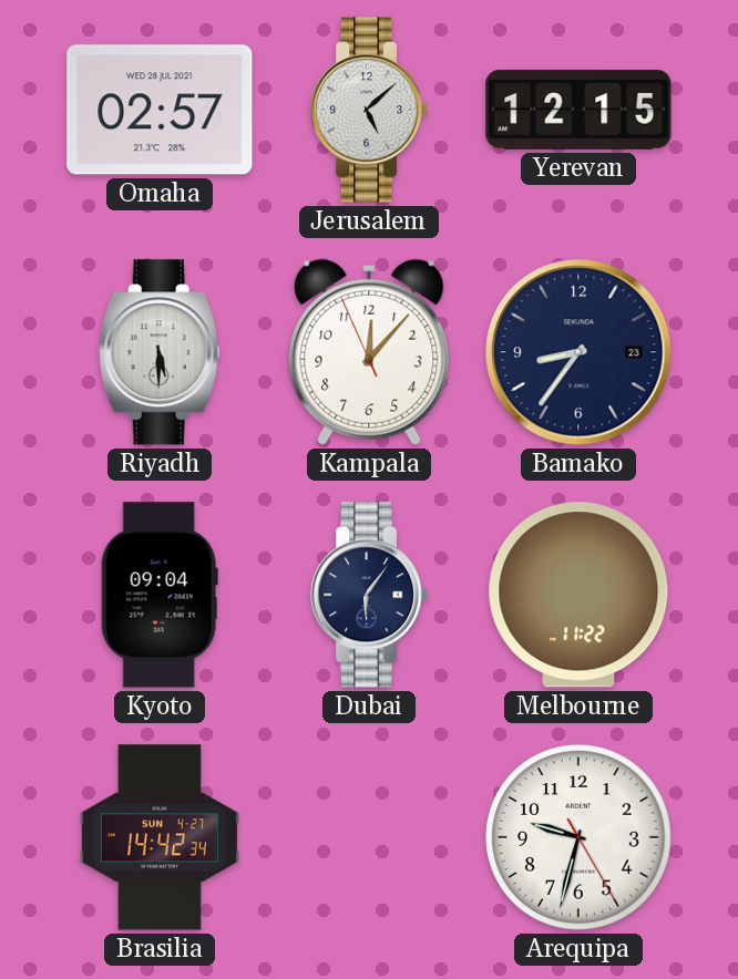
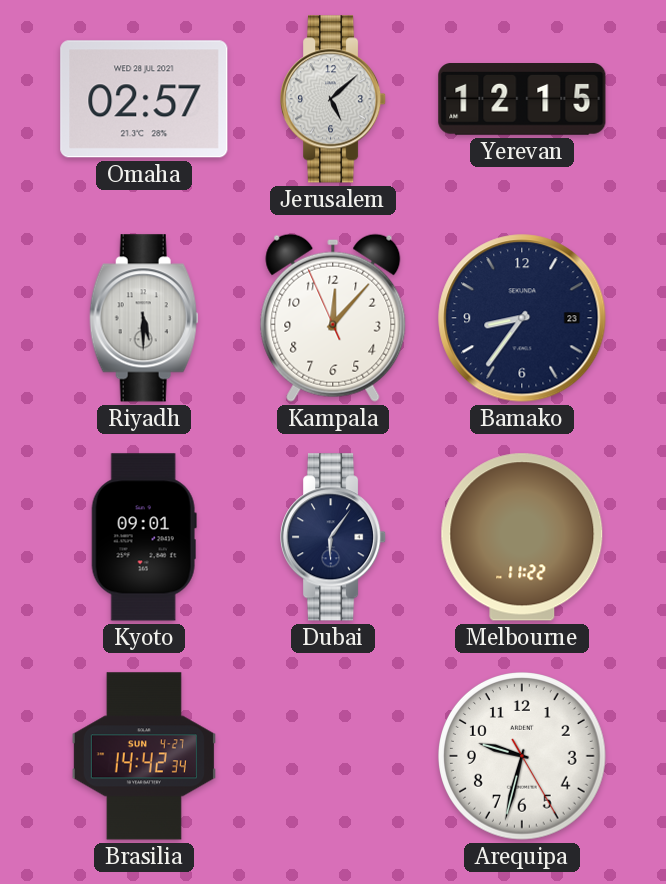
Kyoto: 09:04 -> 09:01
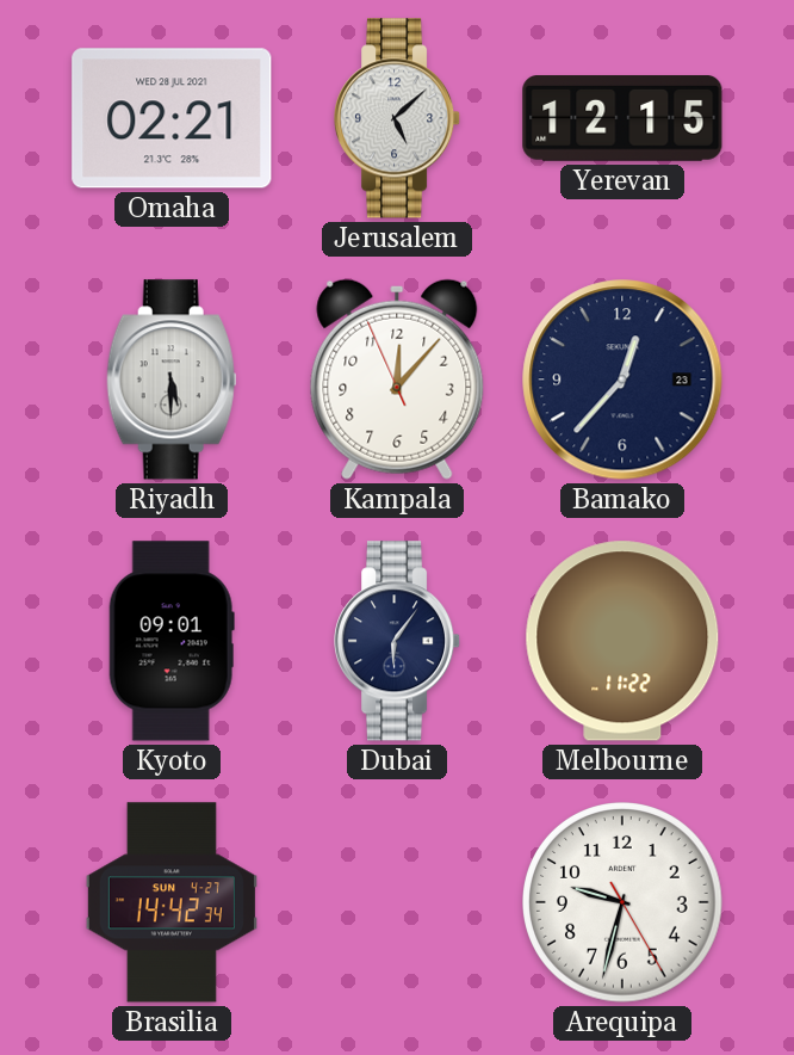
Omaha: 02:57 -> 02:21
Bamako: 8:36 -> 12:37
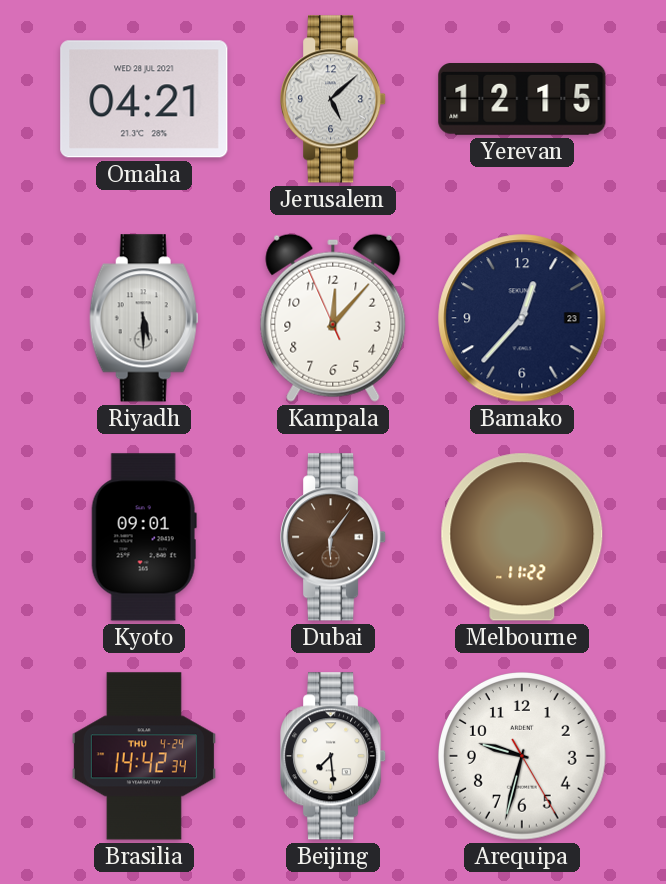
Omaha: 02:21 -> 04:21
Dubai dial: navy -> brown
Brasilia date: SUN 4-27 -> THU 4-24
Beijing: none -> 7:29
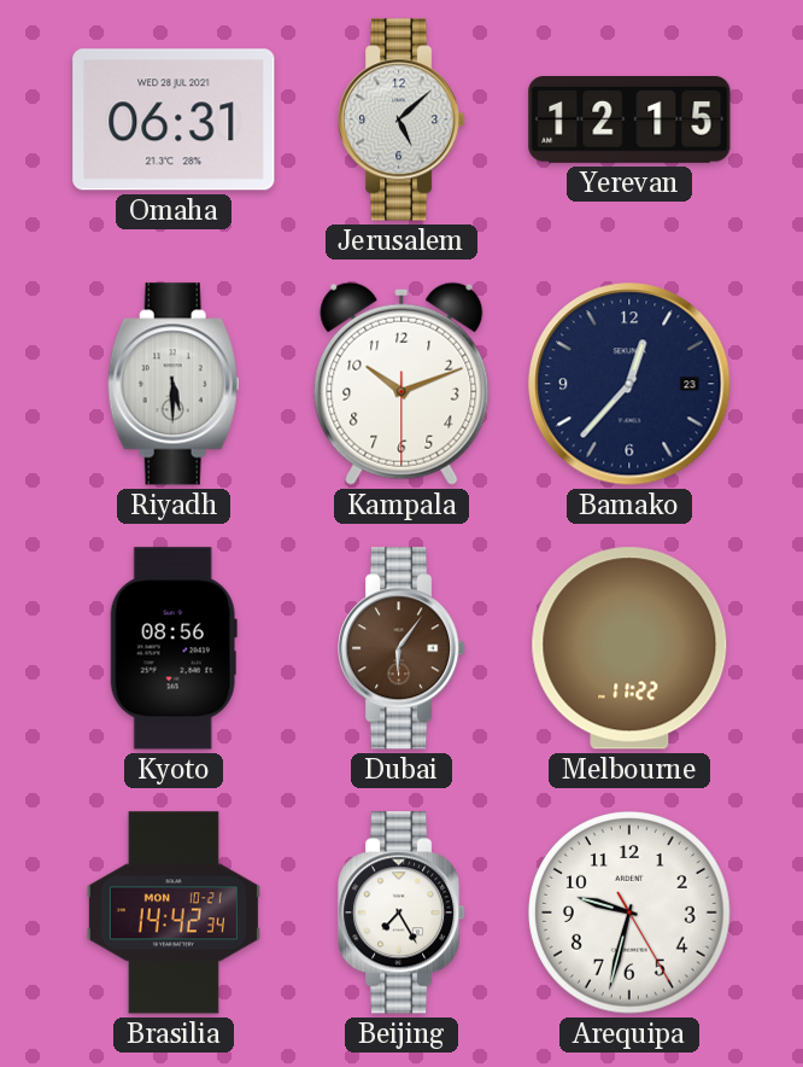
Omaha: 04:21 -> 06:31
Kampala: 12:06 -> 10:11
Kyoto: 09:01 -> 08:56
Brasilia date: THU 4-24 -> MON 10-21
Beijing: 7:29 -> 7:25
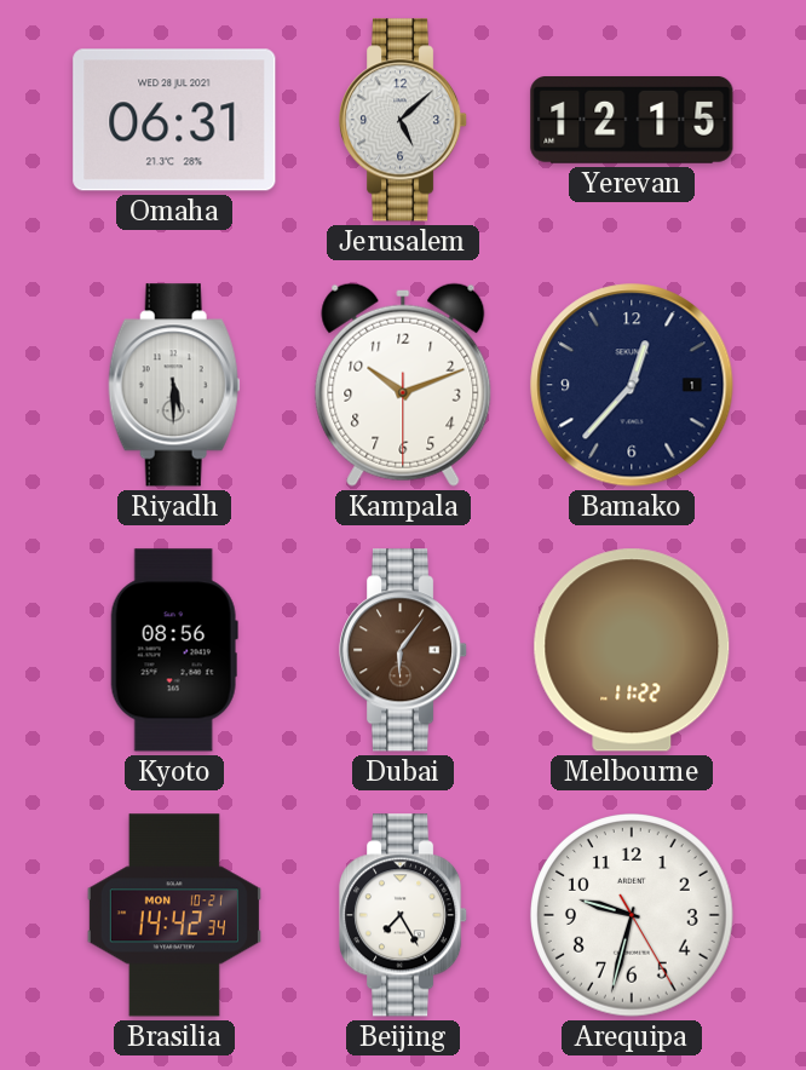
Bamako date: 23 -> 1
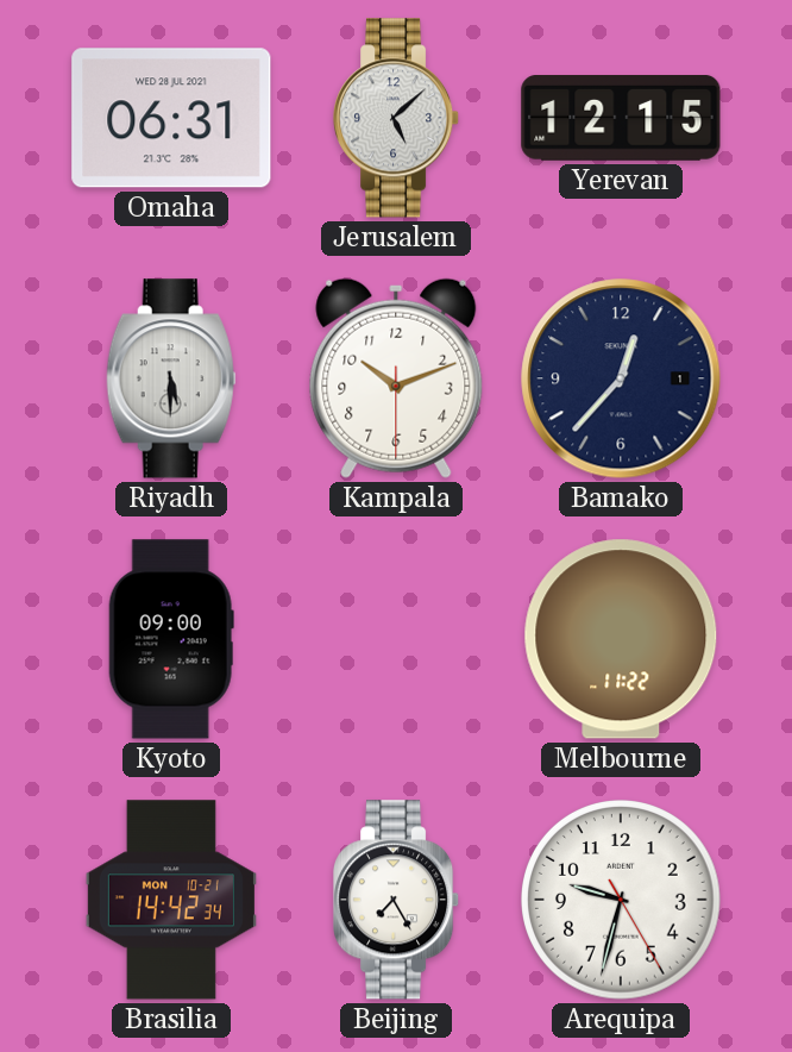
Kyoto: 08:56 -> 09:00
Dubai: 6:06 -> none
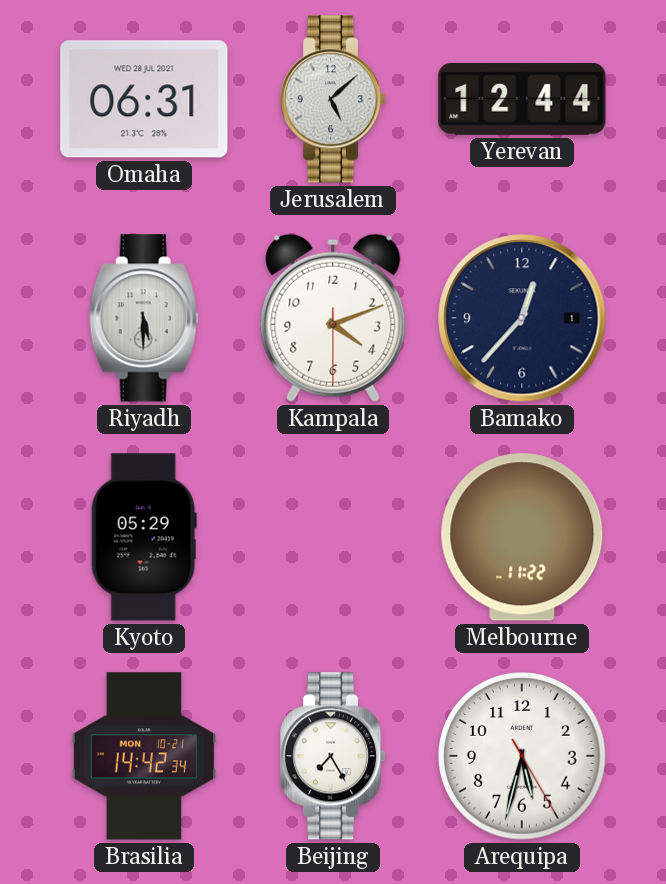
Yerevan: 12:15 -> 12:44
Kampala: 10:11 -> 4:11
Kyoto: 09:00 -> 05:29
Arequipa: 9:32 -> 5:32
